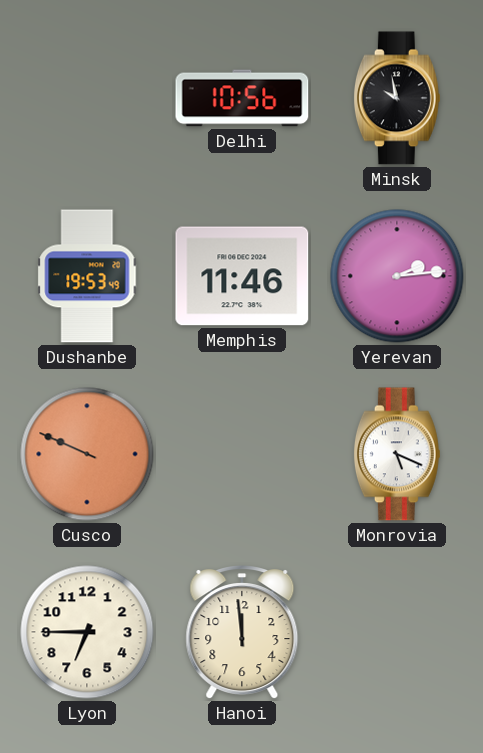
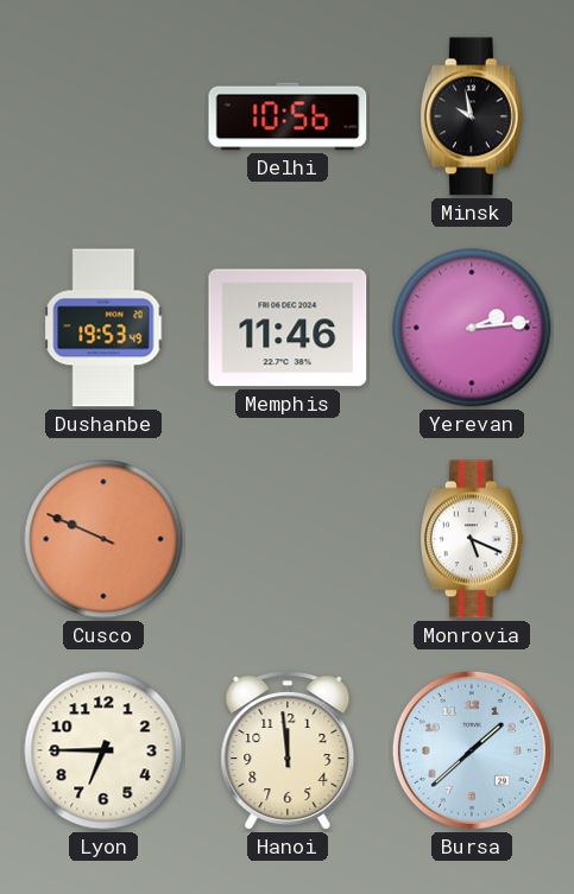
Bursa: none -> 1:38
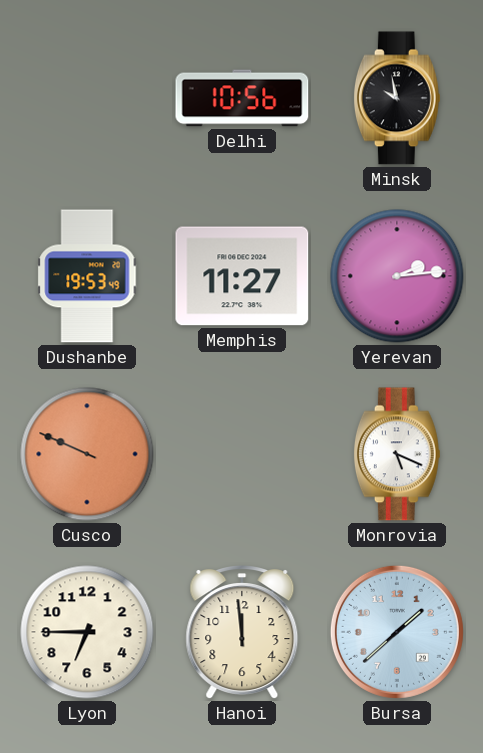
Memphis: 11:46 -> 11:27
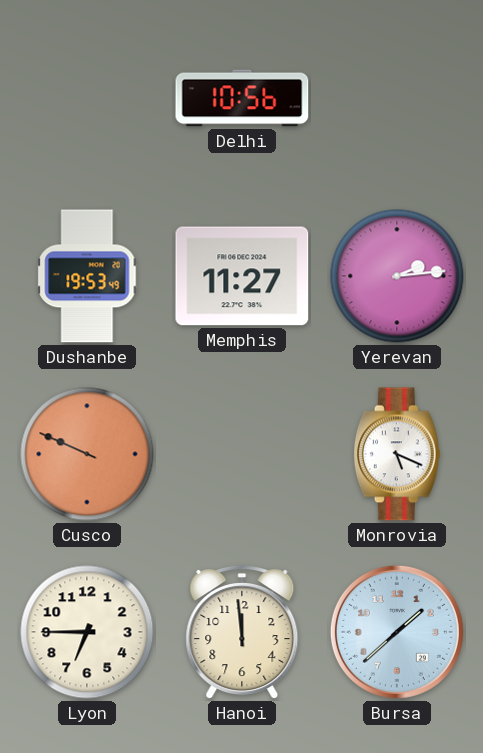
Minsk: 9:58 -> none
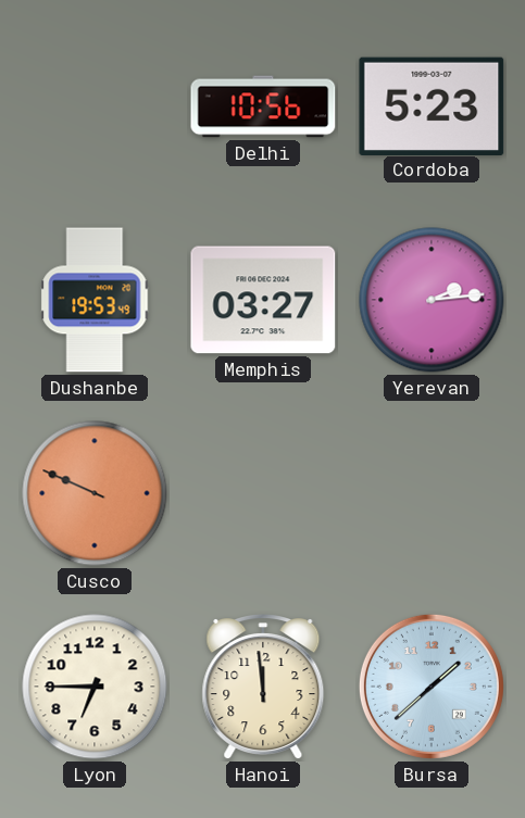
Cordoba: none -> 5:23
Memphis: 11:27 -> 03:27
Monrovia: 5:19 -> none
